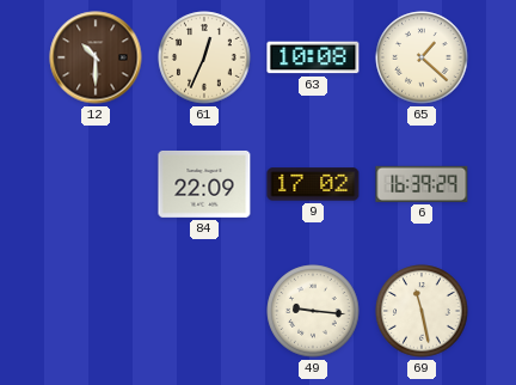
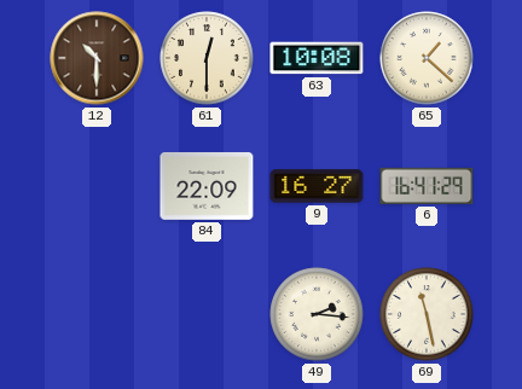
61: 12:34 -> 12:30
9: 17:02 -> 16:27
6: 16:39 -> 16:41
49: 9:16 -> 2:16
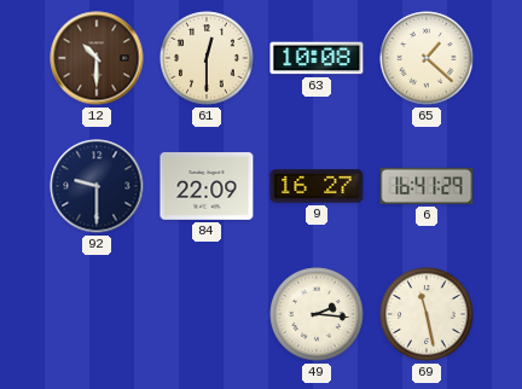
92: none -> 9:30
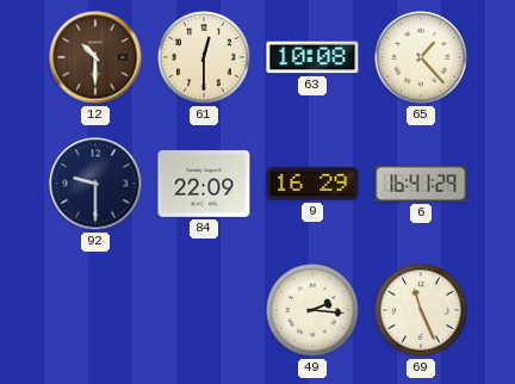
65: 1:22 -> 1:23
9: 16:27 -> 16:29
69: 11:28 -> 11:26
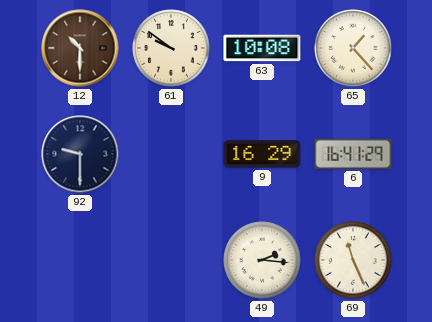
61: 12:30 -> 9:51
84: 22:09 -> none
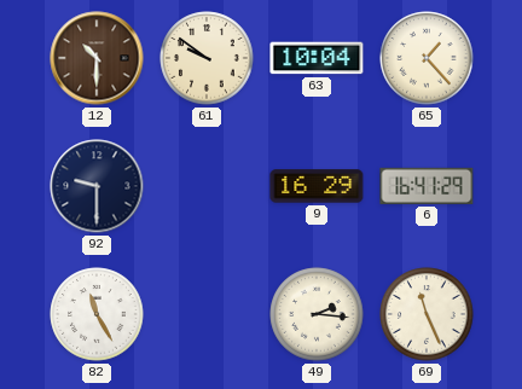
63: 10:08 -> 10:04
82: none -> 11:25
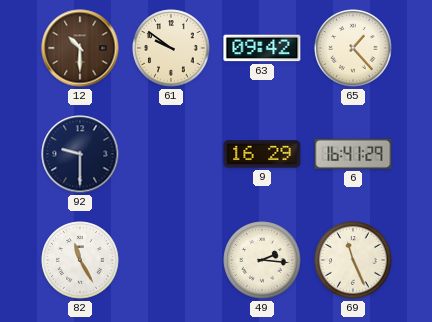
63: 10:04 -> 09:42
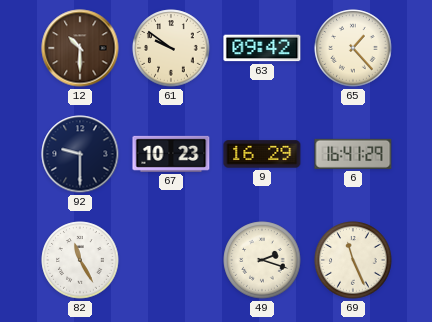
67: none -> 10:23
49: 2:16 -> 2:18
